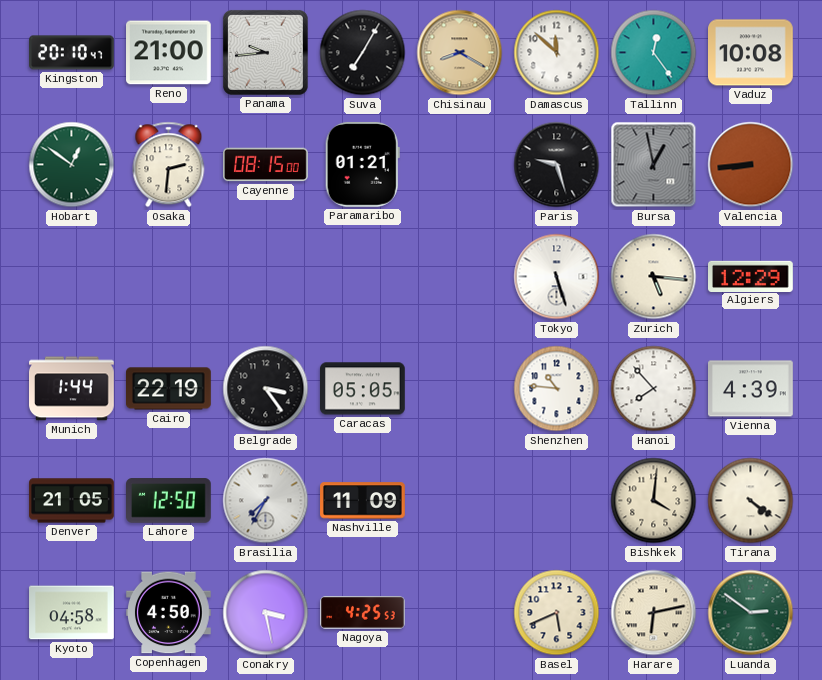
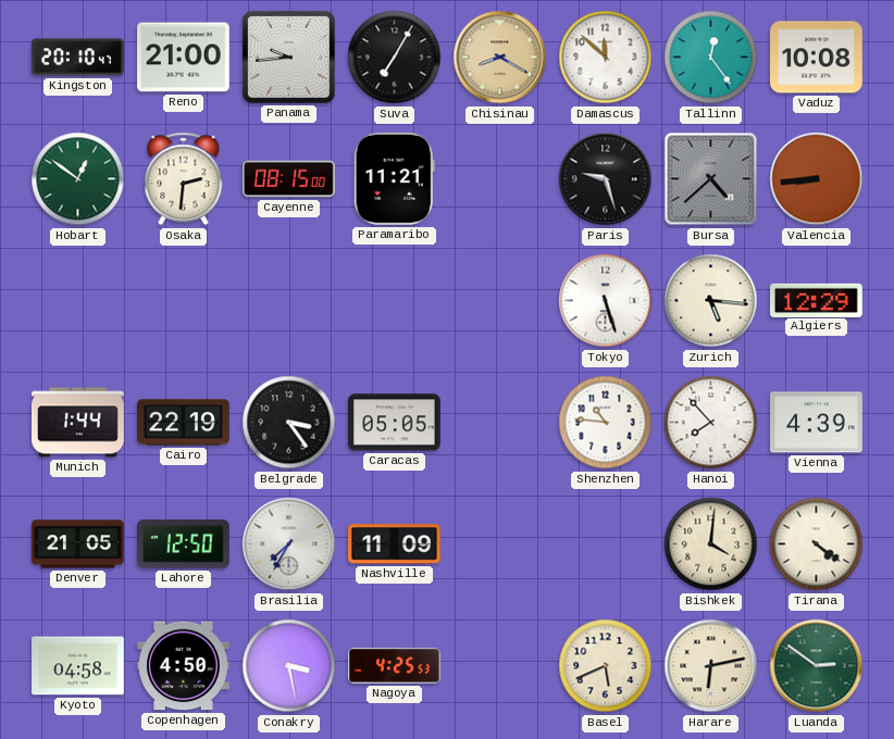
Paramaribo: 01:21 -> 11:21
Bursa: 12:58 -> 4:38
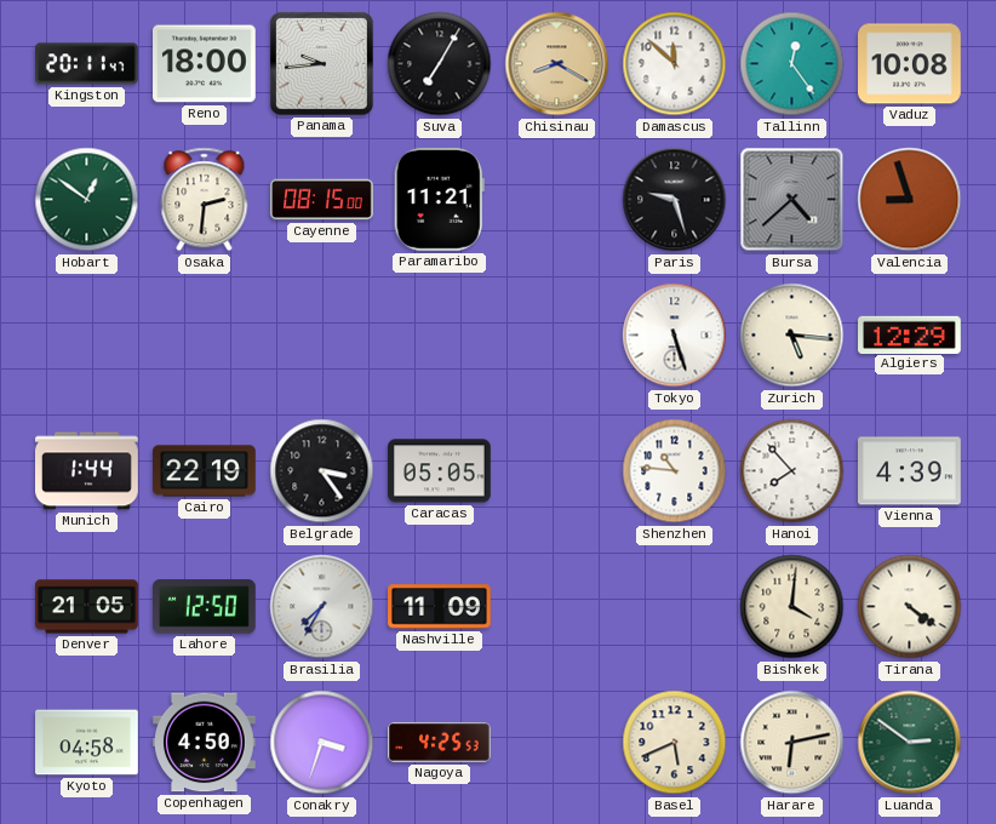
Kingston: 20:10 -> 20:11
Reno: 21:00 -> 18:00
Valencia: 8:44 -> 8:57
Conakry: 3:28 -> 3:33
